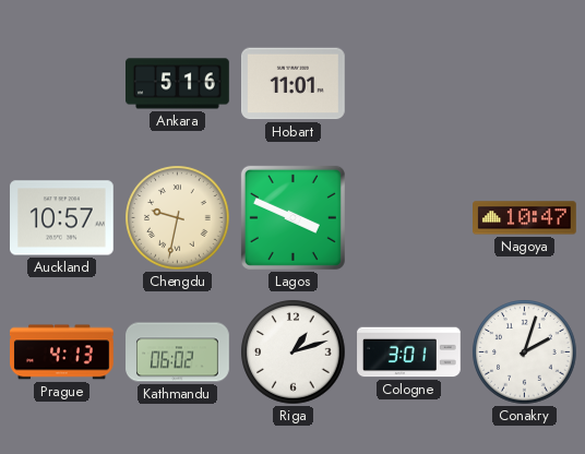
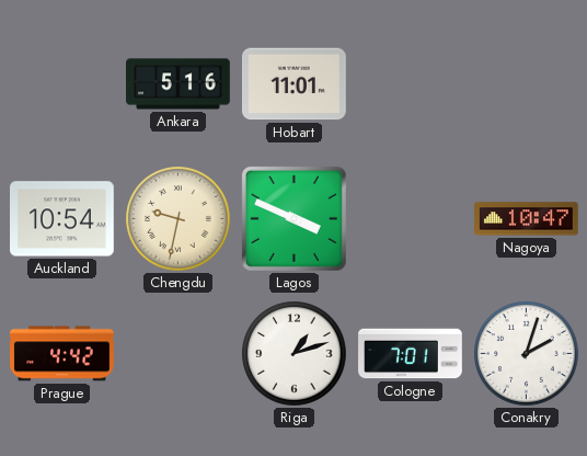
Auckland: 10:57 -> 10:54
Prague: 4:13 -> 4:42
Kathmandu: 06:02 -> none
Cologne: 3:01 -> 7:01
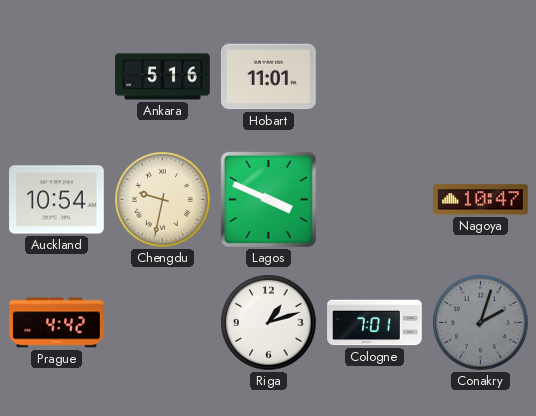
Conakry dial: white -> grey
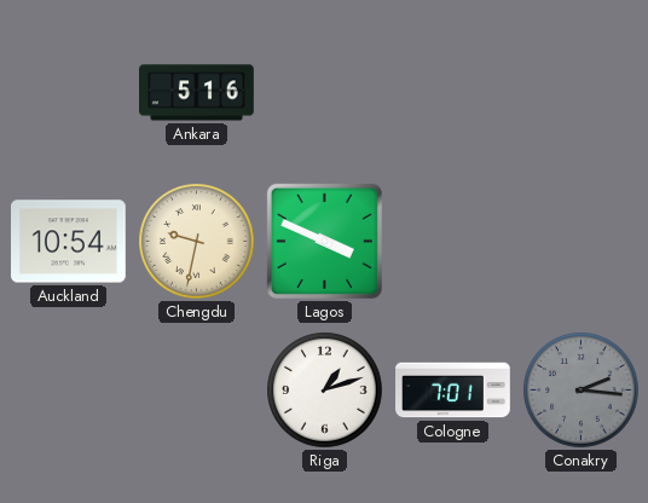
Hobart: 11:01 -> none
Nagoya: 10:47 -> none
Prague: 4:42 -> none
Conakry: 2:03 -> 2:16
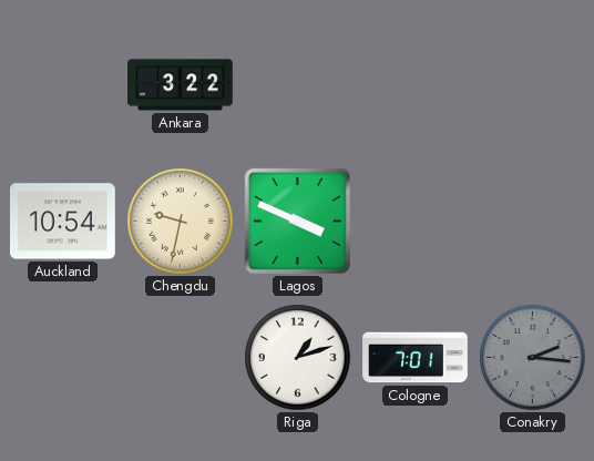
Ankara: 5:16 -> 3:22
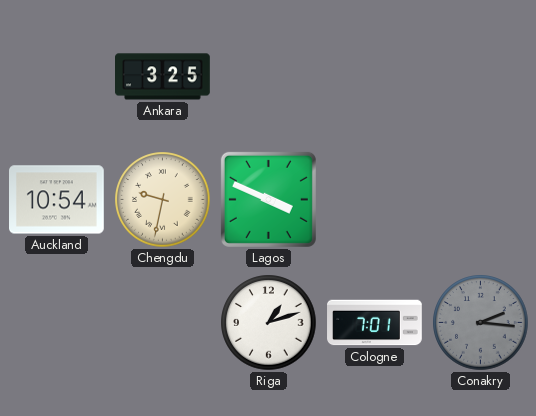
Ankara: 3:22 -> 3:25
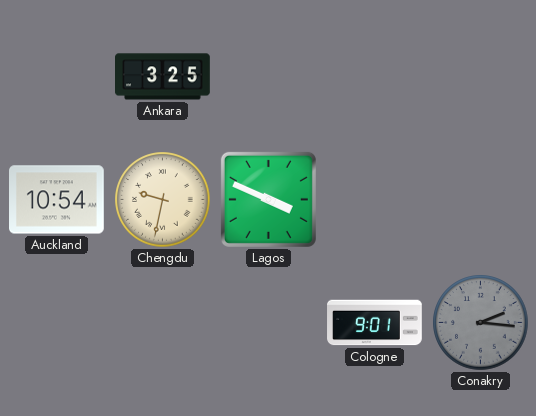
Riga: 1:12 -> none
Cologne: 7:01 -> 9:01
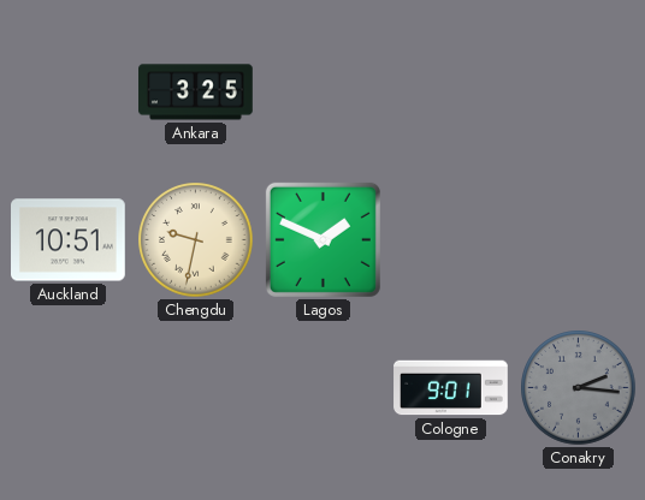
Auckland: 10:54 -> 10:51
Lagos: 3:49 -> 1:49
